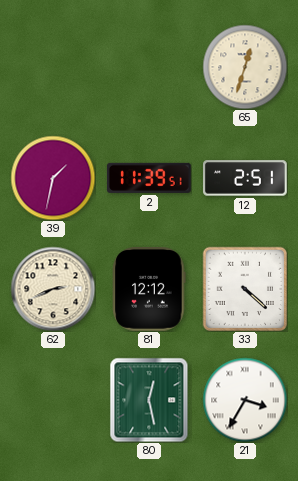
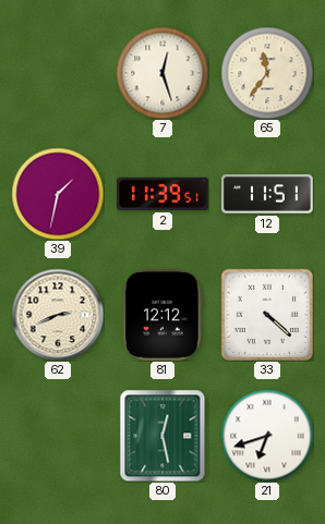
7: none -> 12:27
65: 12:33 -> 11:36
12: 2:51 -> 11:51
21: 3:35 -> 6:42
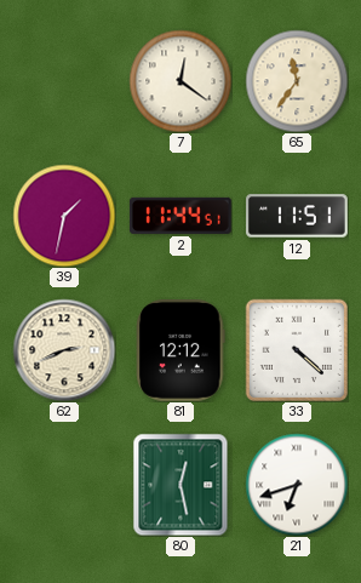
7: 12:27 -> 12:21
2: 11:39 -> 11:44
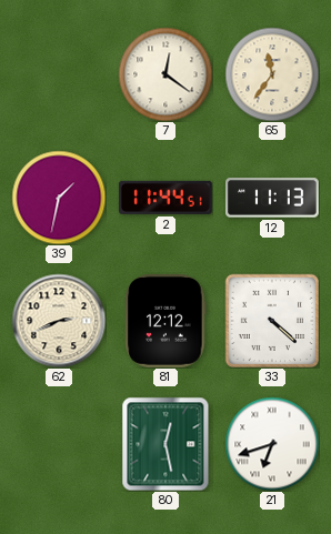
12: 11:51 -> 11:13
